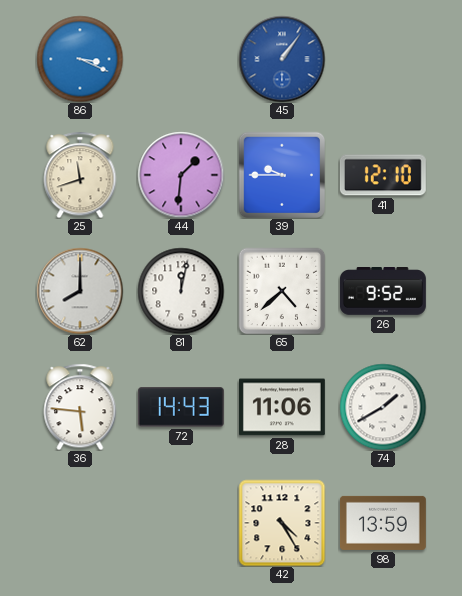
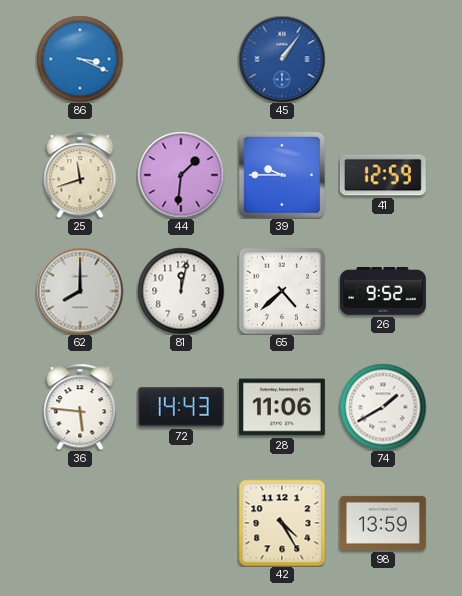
41: 12:10 -> 12:59
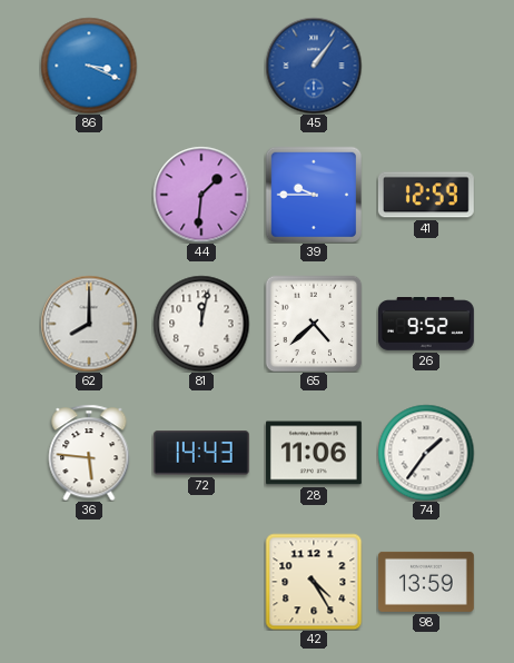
25: 11:42 -> none
74: 1:40 -> 1:36
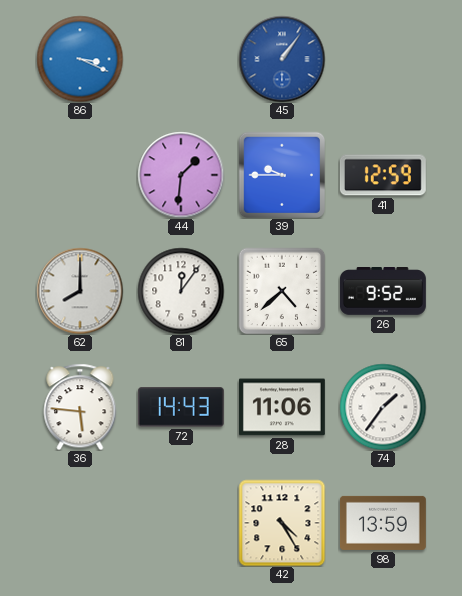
81: 12:02 -> 12:06
